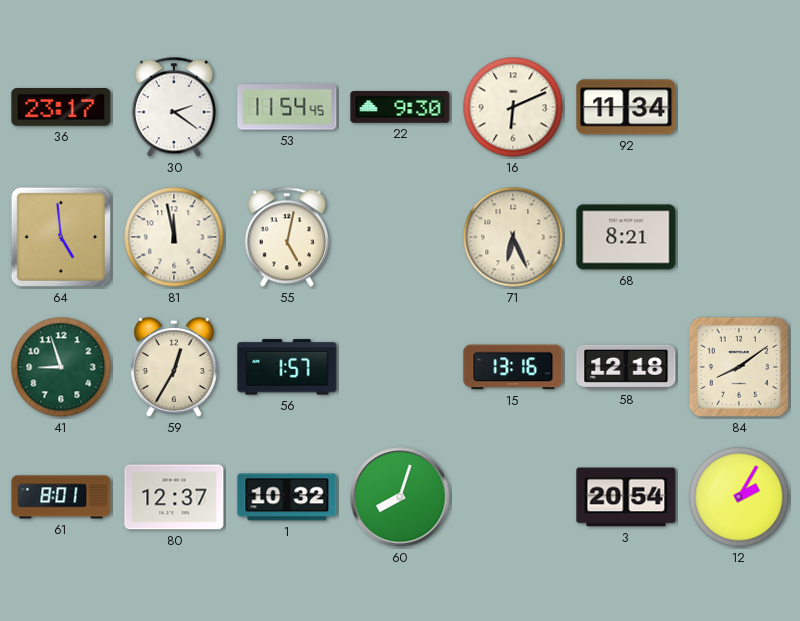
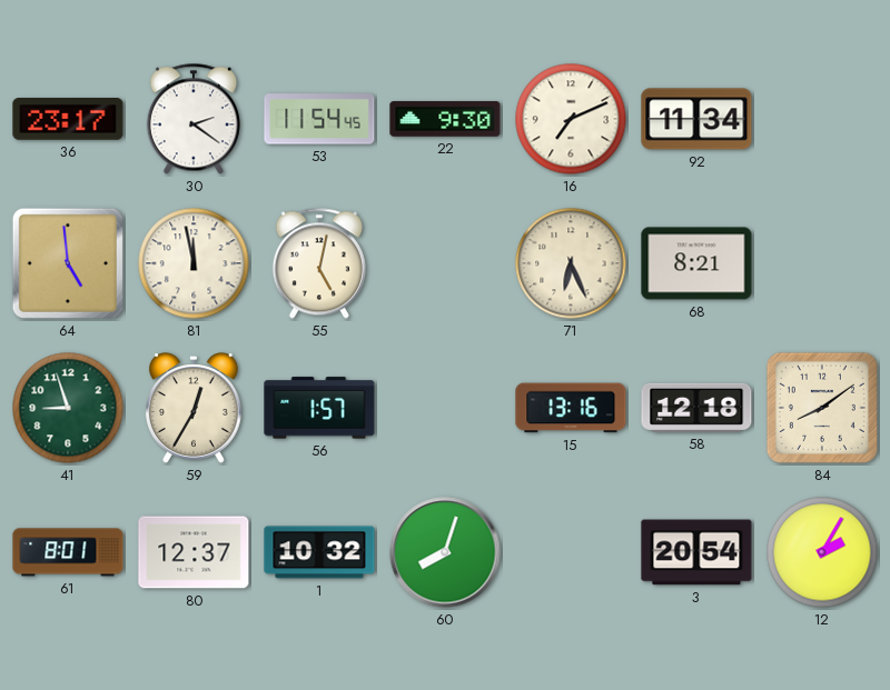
16: 6:11 -> 7:11
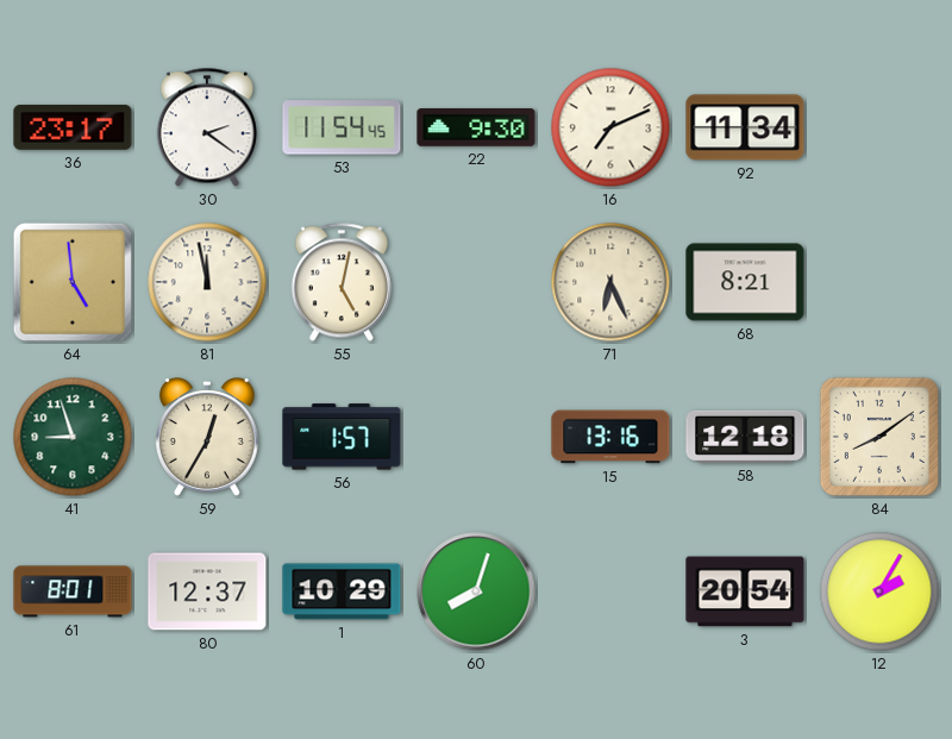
1: 10:32 -> 10:29
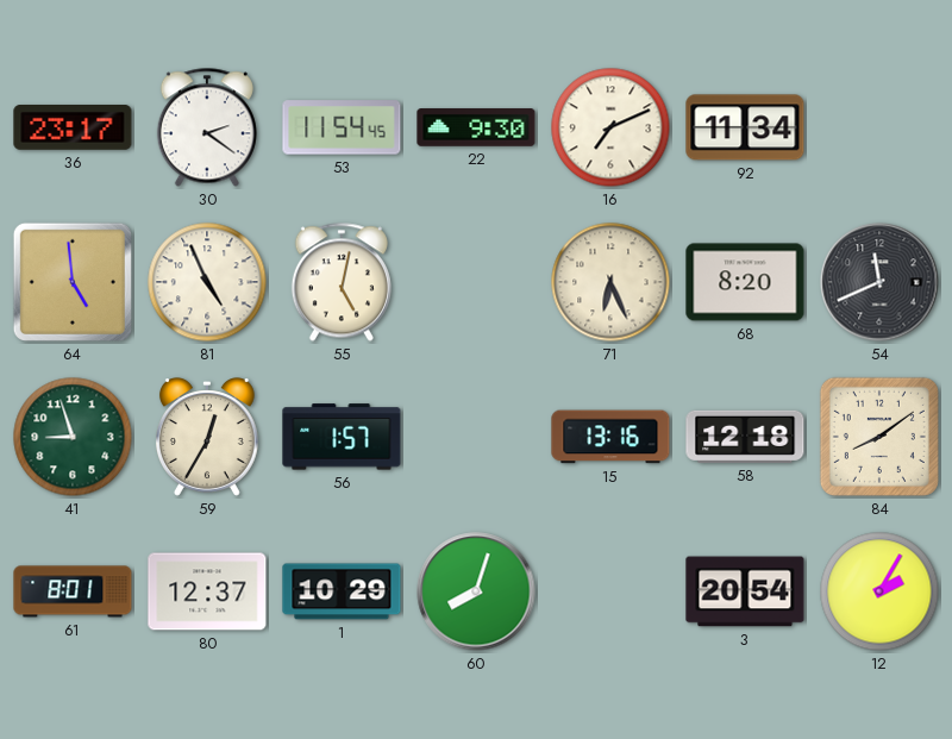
81: 11:58 -> 4:56
68: 8:21 -> 8:20
54: none -> 11:41
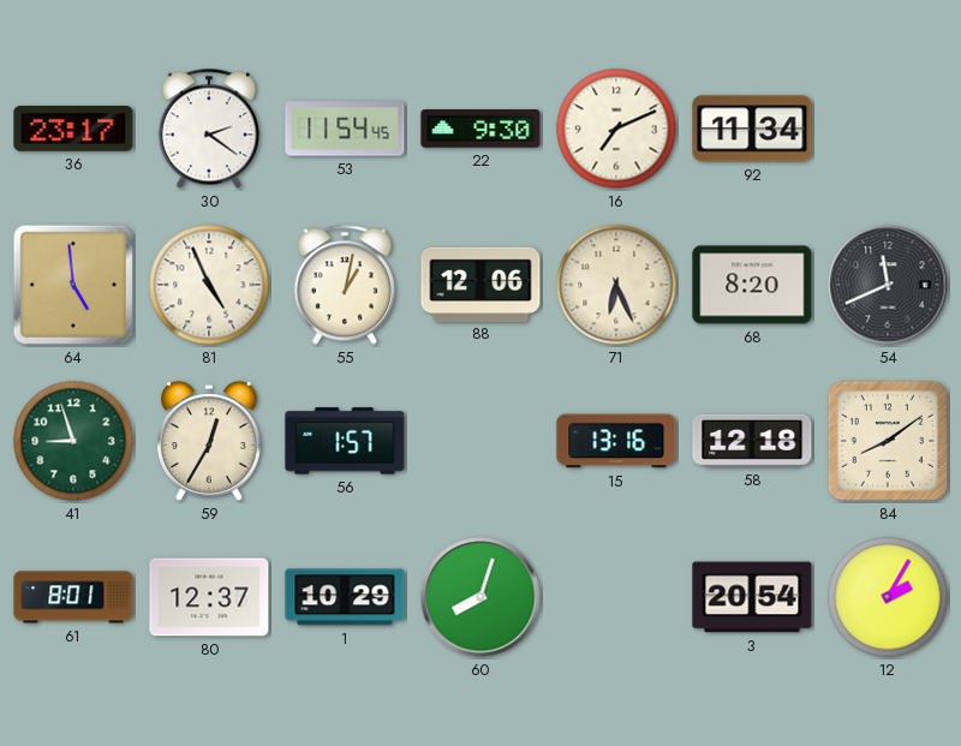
55: 5:02 -> 1:02
88: none -> 12:06
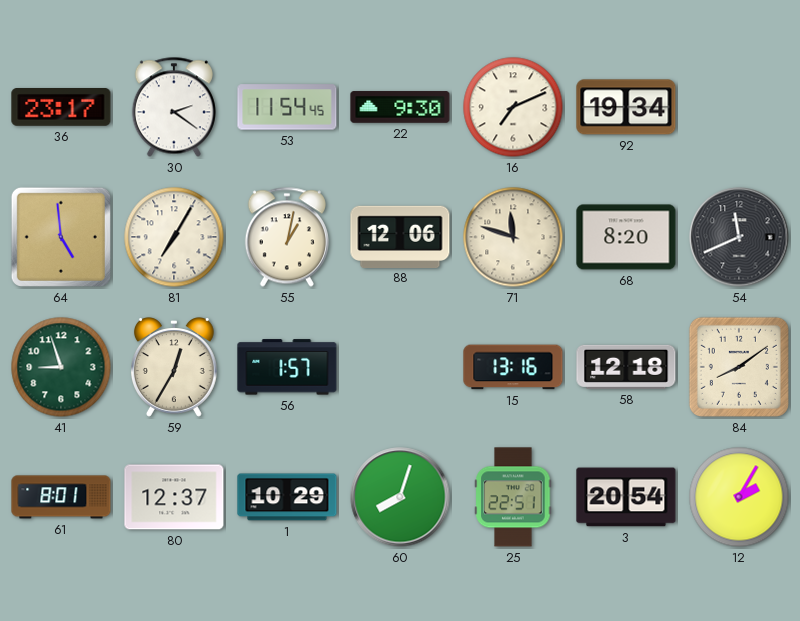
92: 11:34 -> 19:34
81: 4:56 -> 7:05
71: 6:26 -> 11:48
25: none -> 22:51
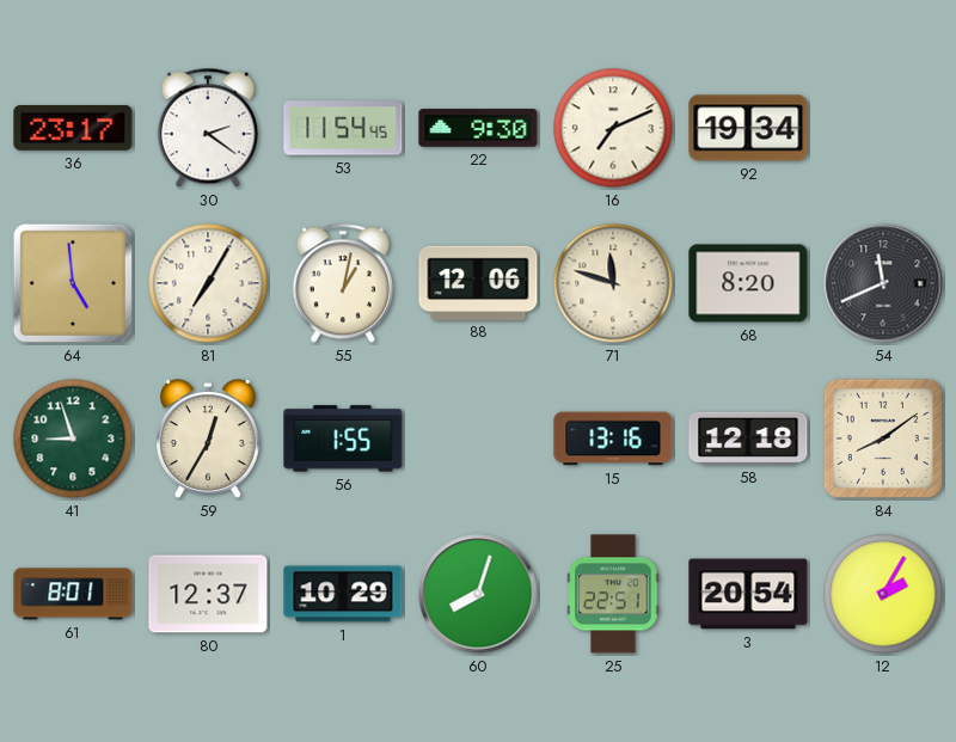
56: 1:57 -> 1:55
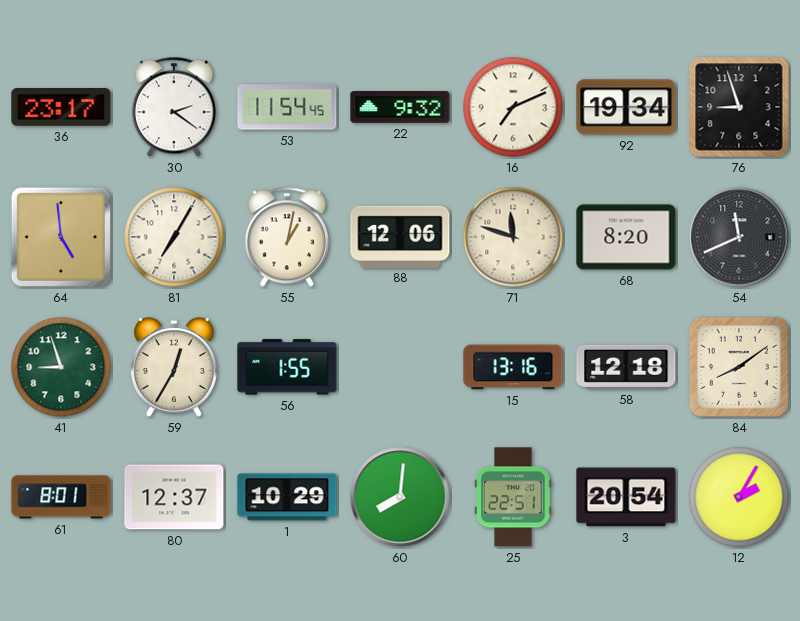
22: 9:30 -> 9:32
76: none -> 8:57
60: 8:03 -> 8:01
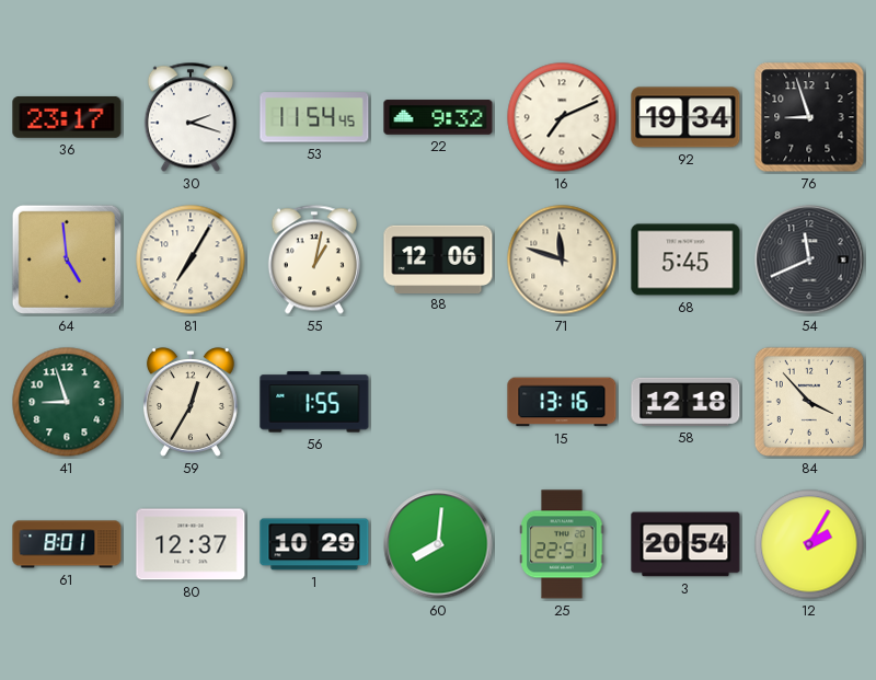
30: 2:21 -> 2:18
68: 8:20 -> 5:45
84: 8:09 -> 3:53
